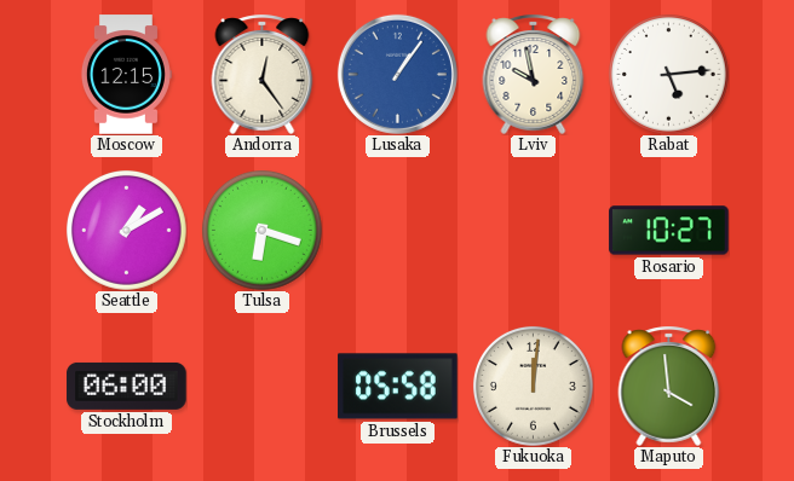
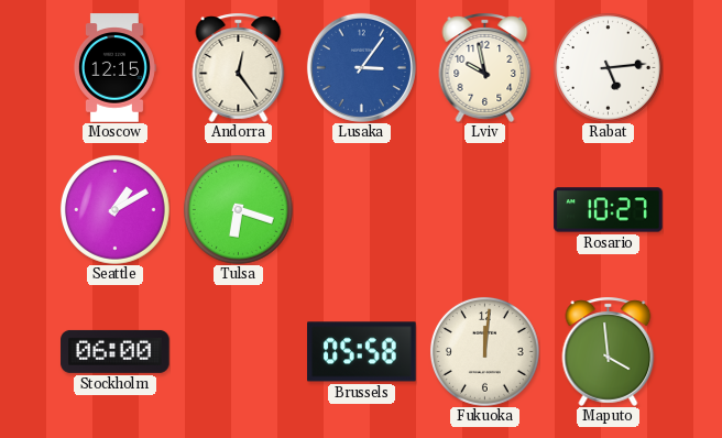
Lusaka: 1:06 -> 3:06
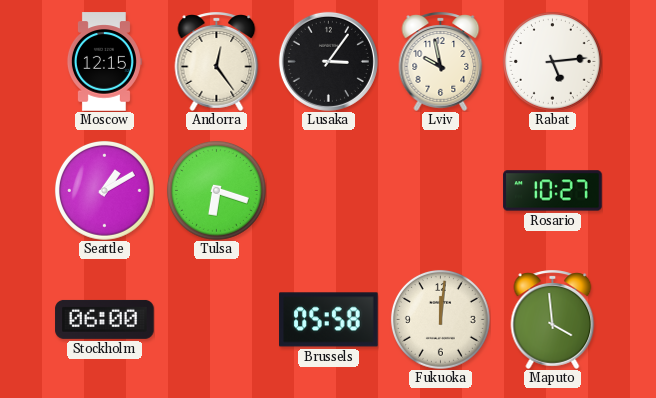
Lusaka dial: blue -> black
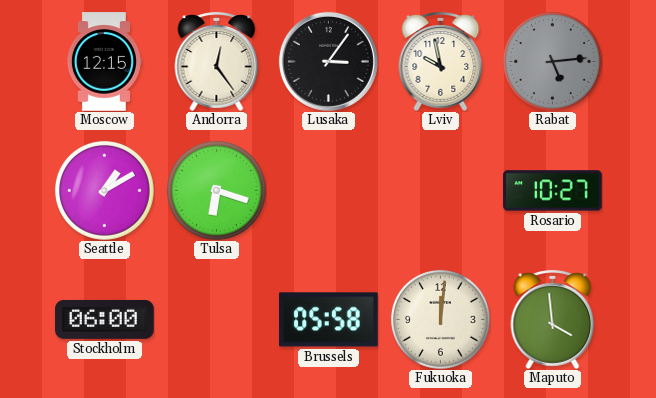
Rabat dial: white -> grey
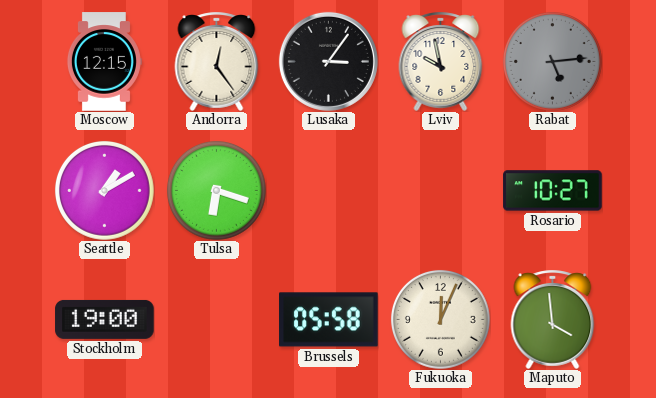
Stockholm: 06:00 -> 19:00
Fukuoka: 12:01 -> 12:04
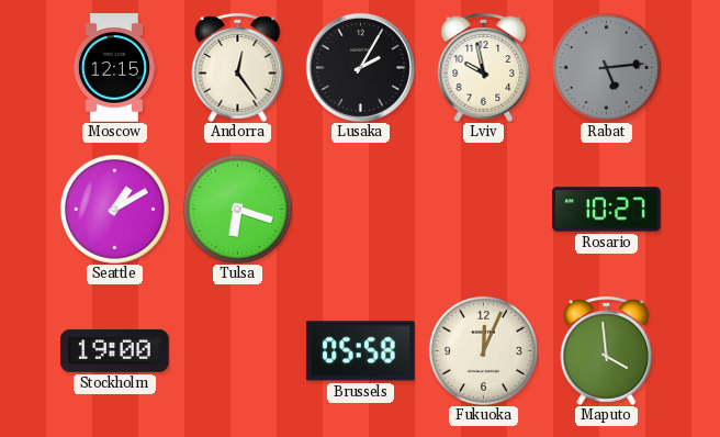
Lusaka: 3:06 -> 2:05
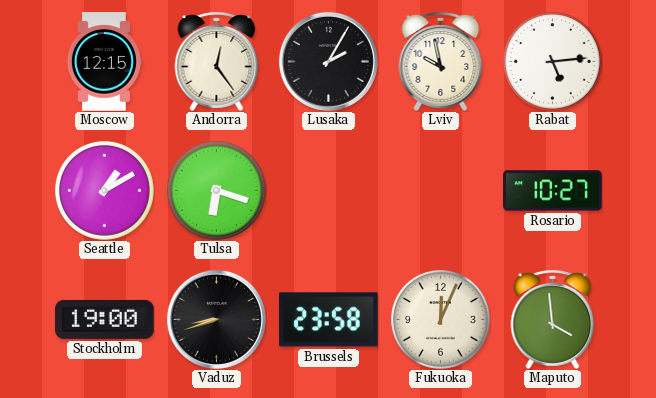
Rabat dial: grey -> white
Vaduz: none -> 8:42
Brussels: 05:58 -> 23:58
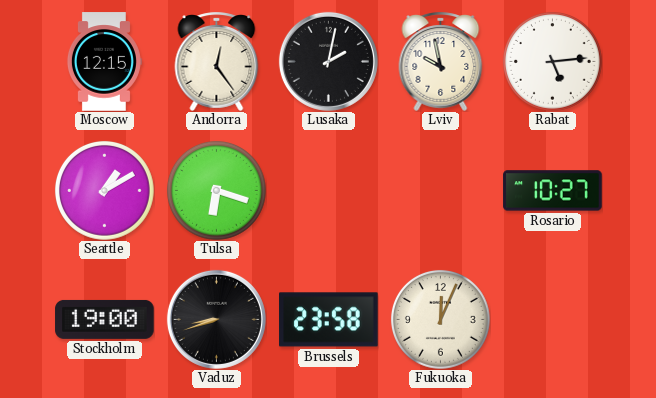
Lusaka: 2:05 -> 2:02
Maputo: 3:59 -> none
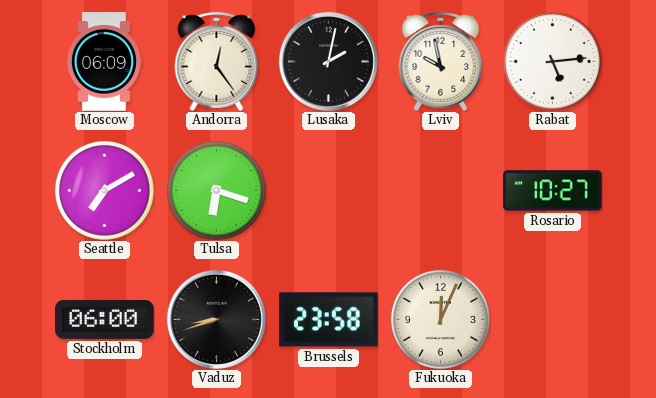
Moscow: 12:15 -> 06:09
Seattle: 1:10 -> 7:10
Stockholm: 19:00 -> 06:00
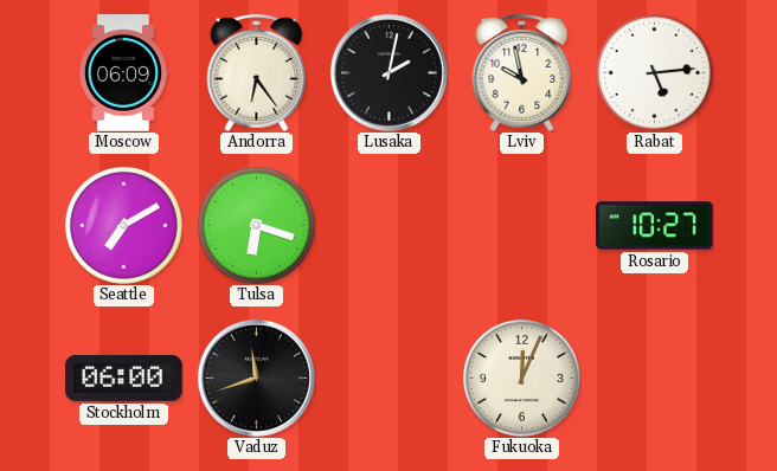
Andorra: 12:24 -> 6:24
Vaduz: 8:42 -> 11:42
Brussels: 23:58 -> none
